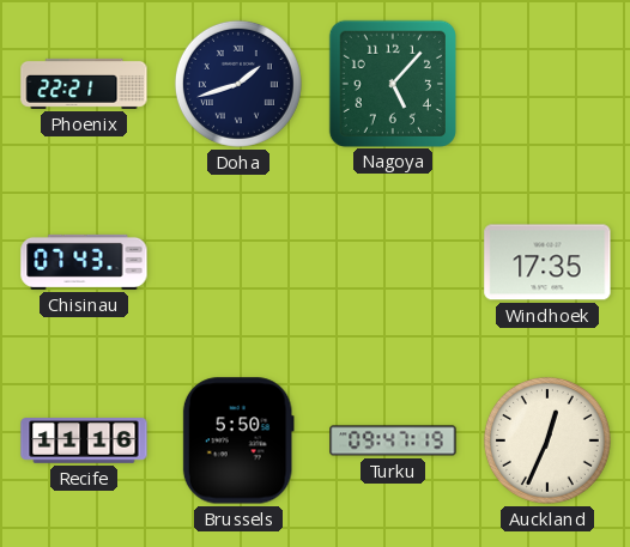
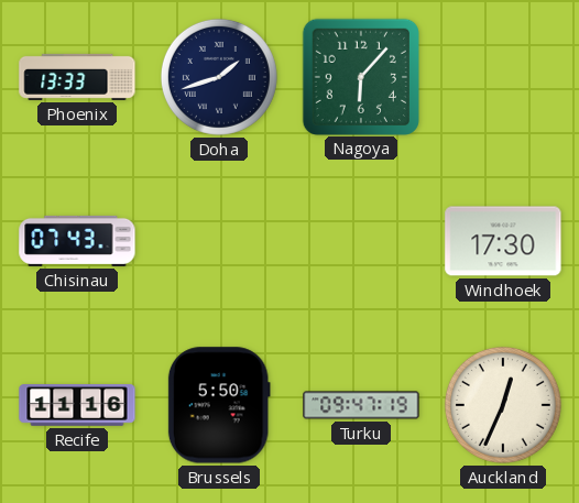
Phoenix: 22:21 -> 13:33
Nagoya: 5:07 -> 6:07
Windhoek: 17:35 -> 17:30
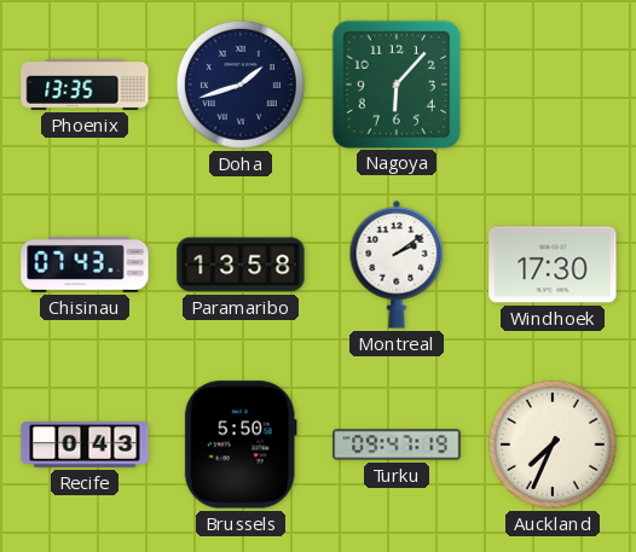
Phoenix: 13:33 -> 13:35
Paramaribo: none -> 13:58
Montreal: none -> 2:09
Recife: 11:16 -> 0:43
Auckland: 12:34 -> 7:34
